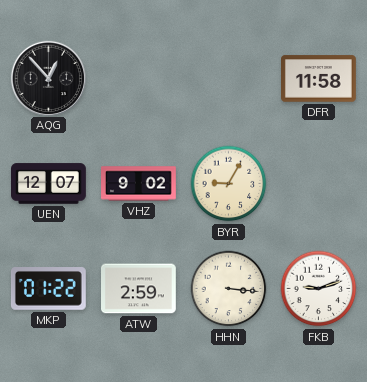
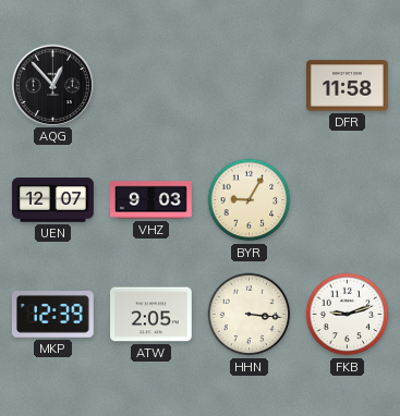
VHZ: 9:02 -> 9:03
MKP: 01:22 -> 12:39
ATW: 2:59 -> 2:05
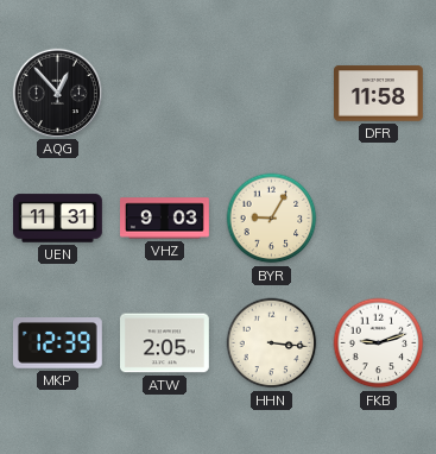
UEN: 12:07 -> 11:31
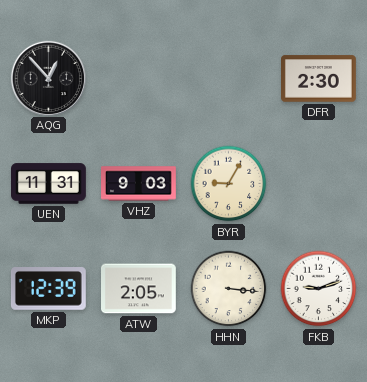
DFR: 11:58 -> 2:30
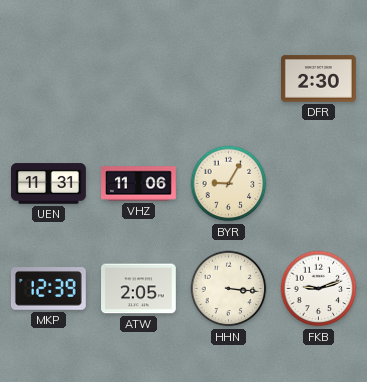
AQG: 12:53 -> none
VHZ: 9:03 -> 11:06
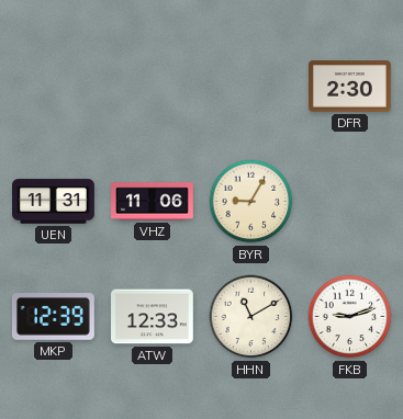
ATW: 2:05 -> 12:33
HHN: 3:16 -> 11:10
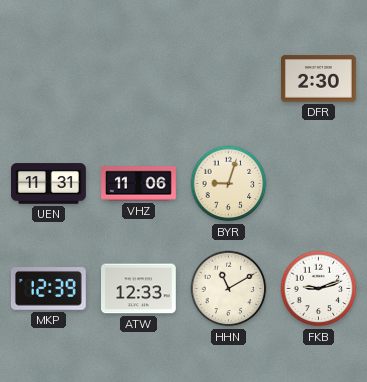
BYR: 9:05 -> 9:03
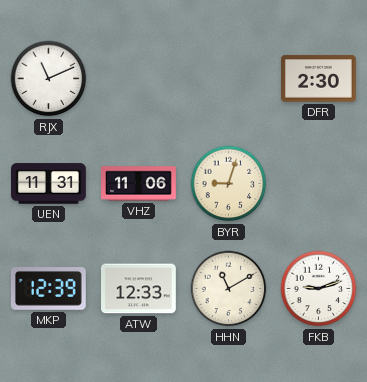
RJX: none -> 11:11
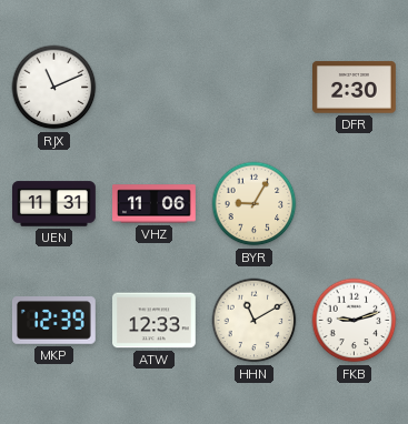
BYR: 9:03 -> 9:05
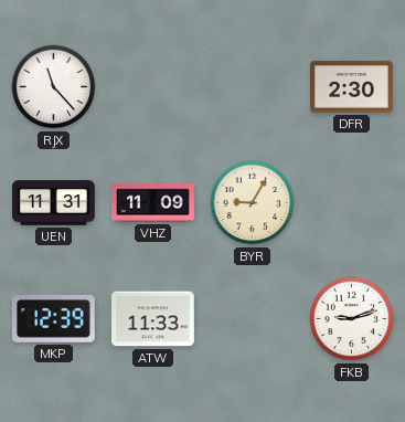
RJX: 11:11 -> 11:23
VHZ: 11:06 -> 11:09
ATW: 12:33 -> 11:33
HHN: 11:10 -> none
